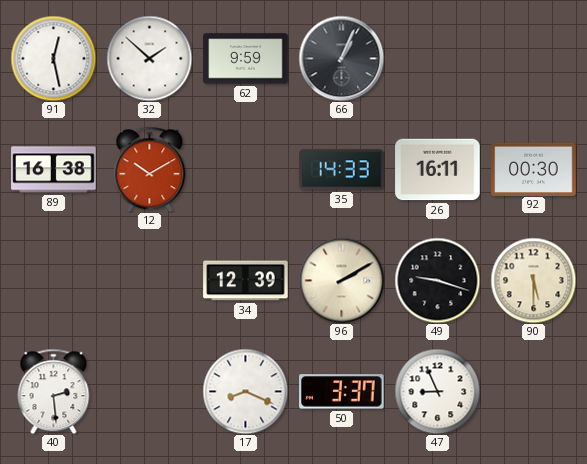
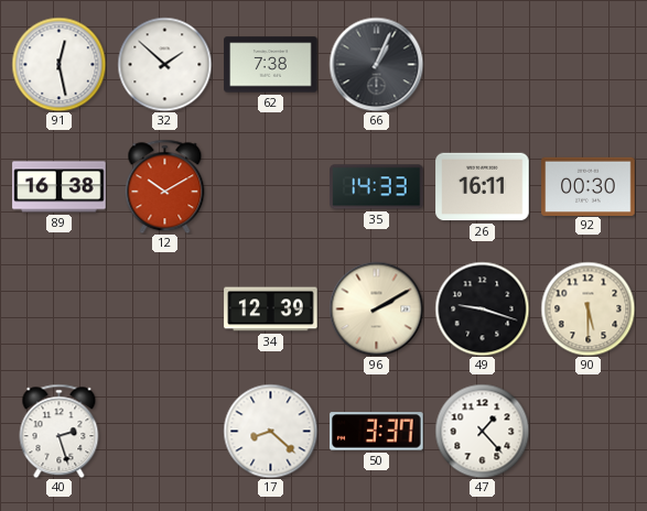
62: 9:59 -> 7:38
40: 2:29 -> 2:27
17: 8:19 -> 8:22
47: 8:56 -> 1:23
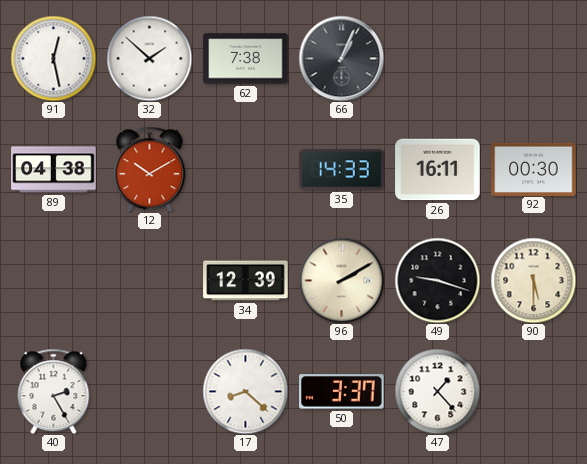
89: 16:38 -> 04:38
40: 2:27 -> 2:25
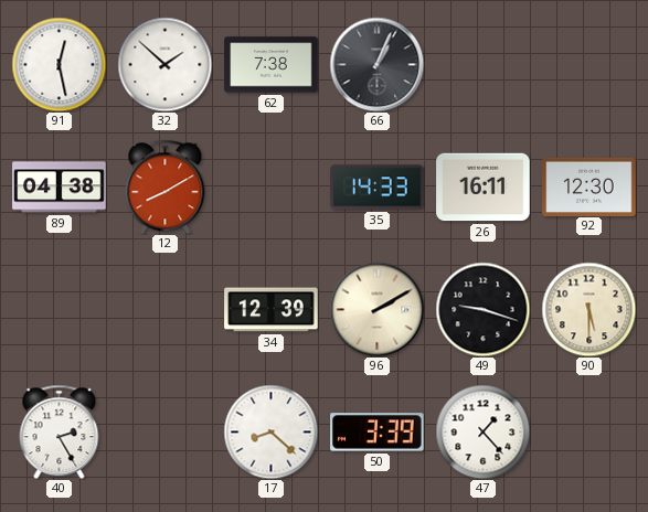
12: 10:10 -> 8:10
92: 00:30 -> 12:30
50: 3:37 -> 3:39
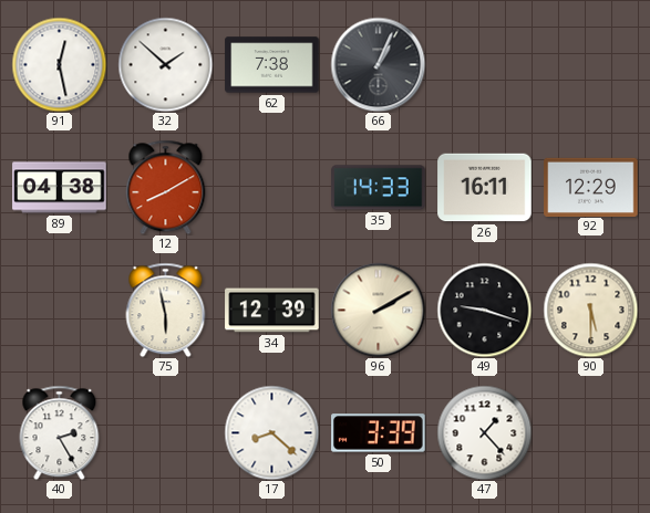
92: 12:30 -> 12:29
75: none -> 5:58
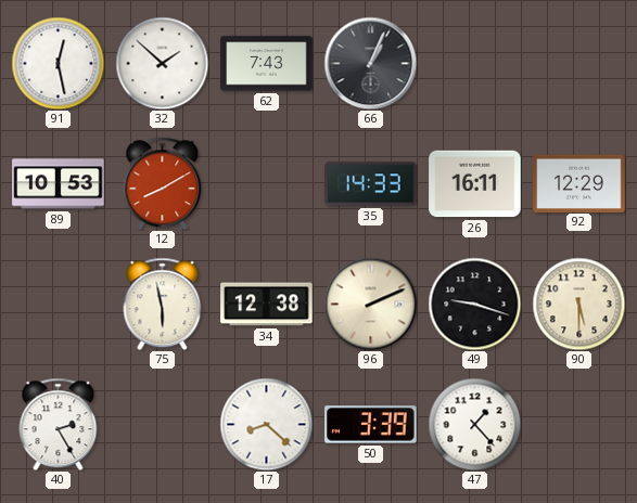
62: 7:38 -> 7:43
89: 04:38 -> 10:53
34: 12:39 -> 12:38
96: 2:10 -> 2:11
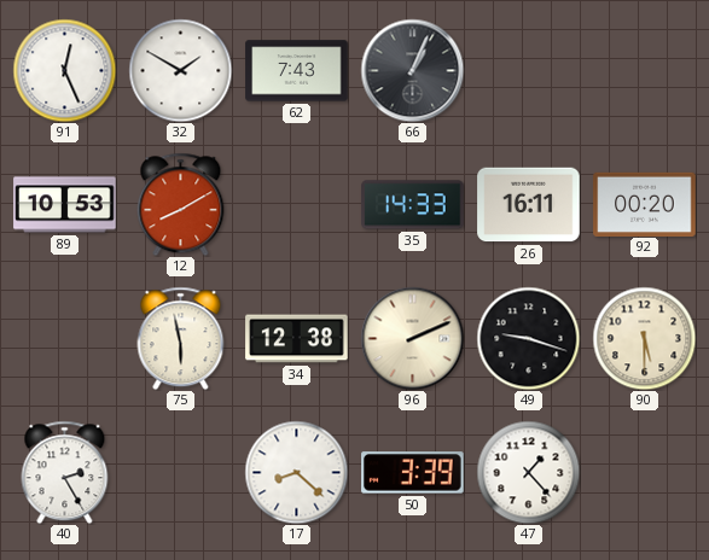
91: 12:28 -> 12:26
32: 1:52 -> 1:50
92: 12:29 -> 00:20
